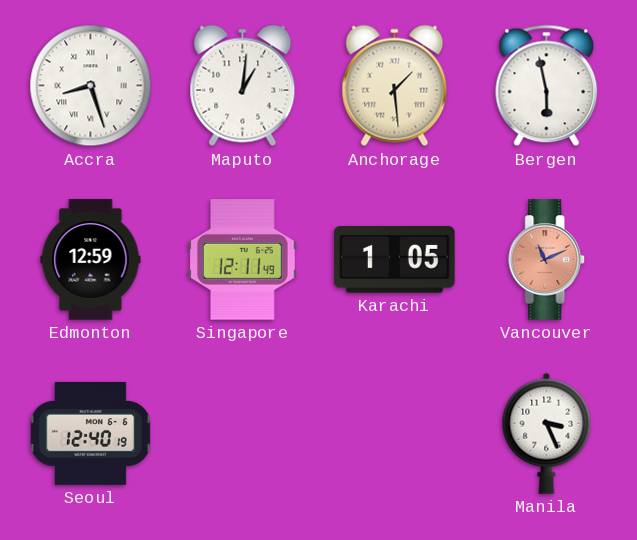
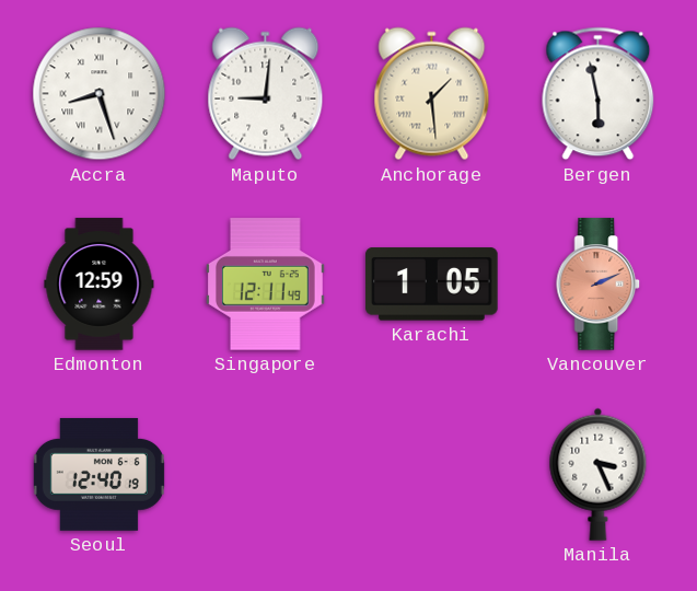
Maputo: 1:01 -> 9:01
Vancouver: 11:11 -> 2:11
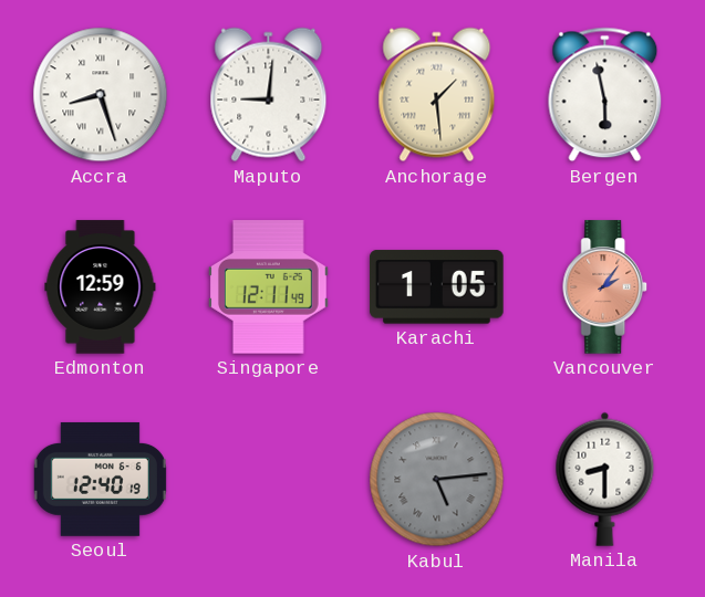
Vancouver: 2:11 -> 2:06
Kabul: none -> 5:14
Manila: 3:26 -> 8:30
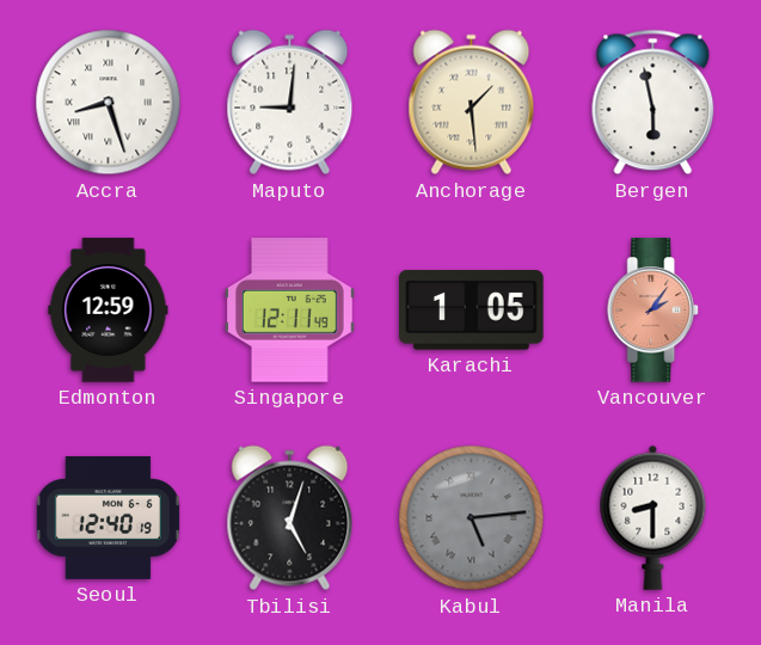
Tbilisi: none -> 5:03
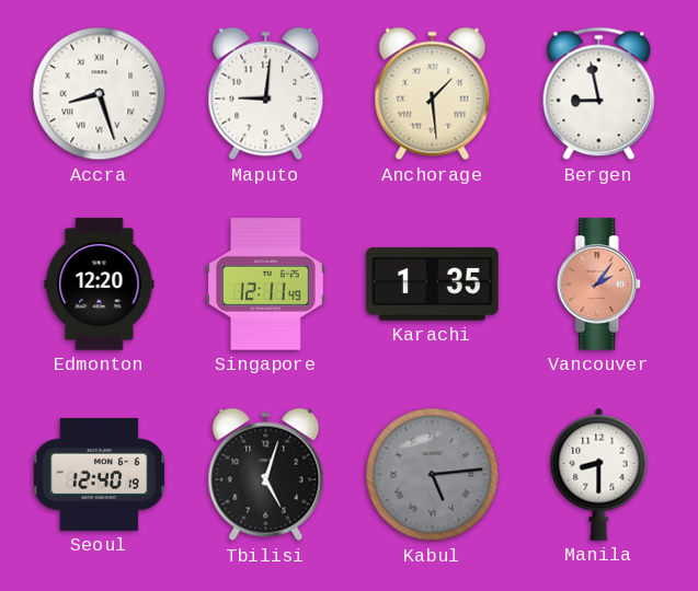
Bergen: 5:58 -> 8:58
Edmonton: 12:59 -> 12:20
Karachi: 1:05 -> 1:35
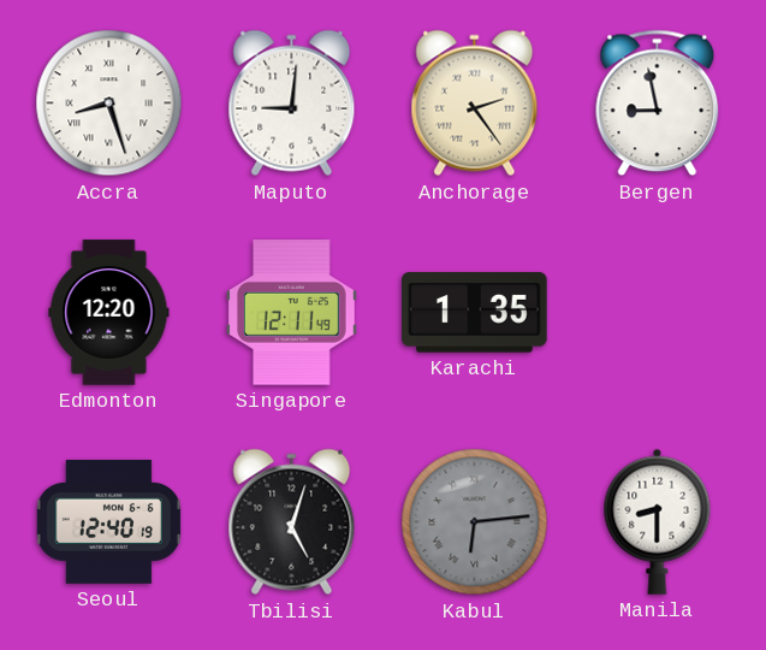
Anchorage: 1:29 -> 2:24
Vancouver: 2:06 -> none
Kabul: 5:14 -> 6:14
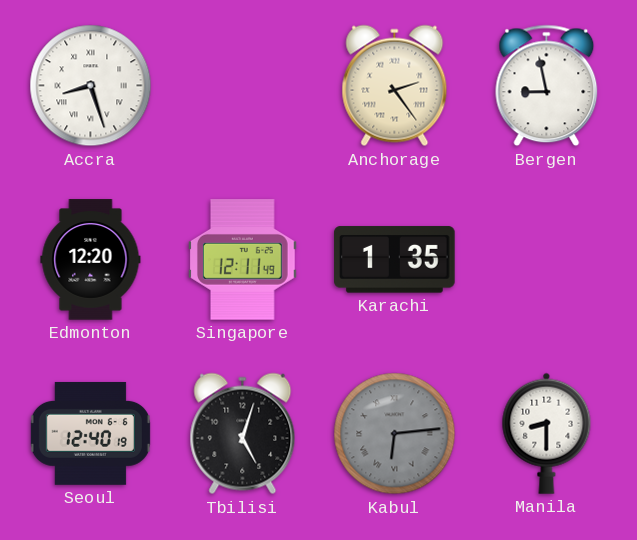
Maputo: 9:01 -> none
